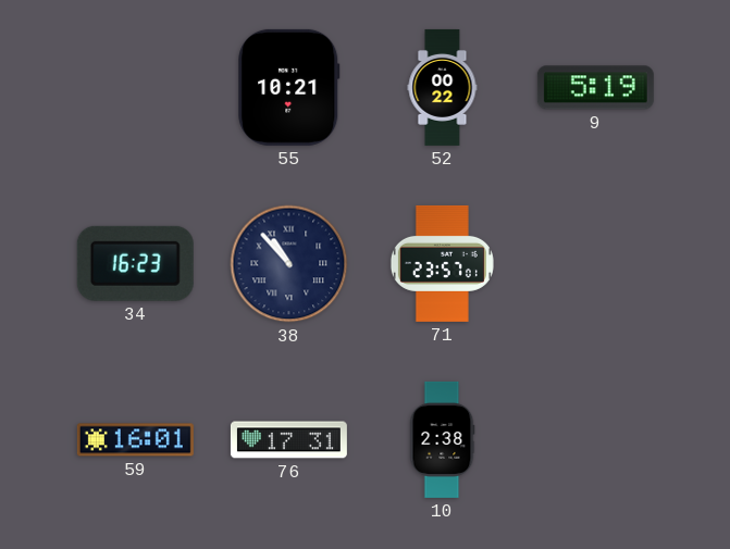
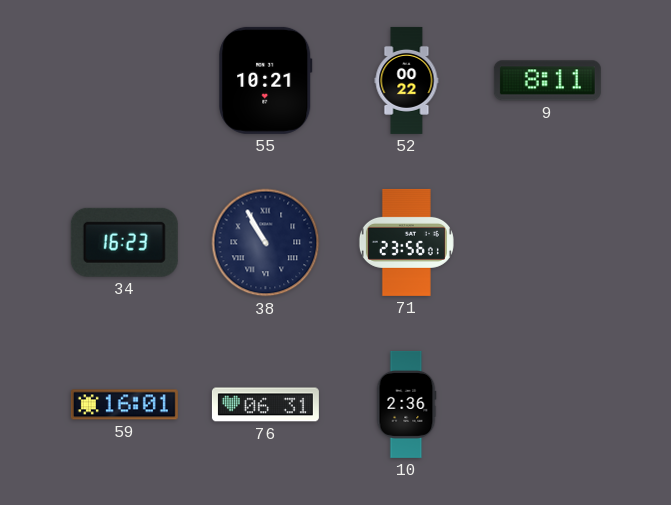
9: 5:19 -> 8:11
38: 10:53 -> 10:55
71: 23:57 -> 23:56
76: 17:31 -> 06:31
10: 2:38 -> 2:36
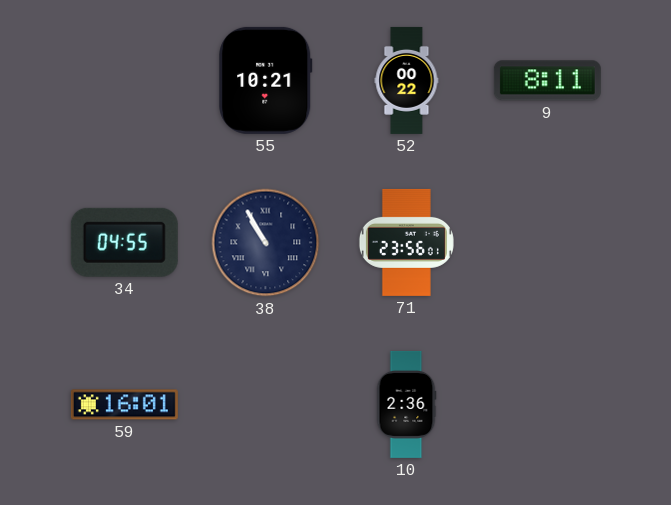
34: 16:23 -> 04:55
76: 06:31 -> none
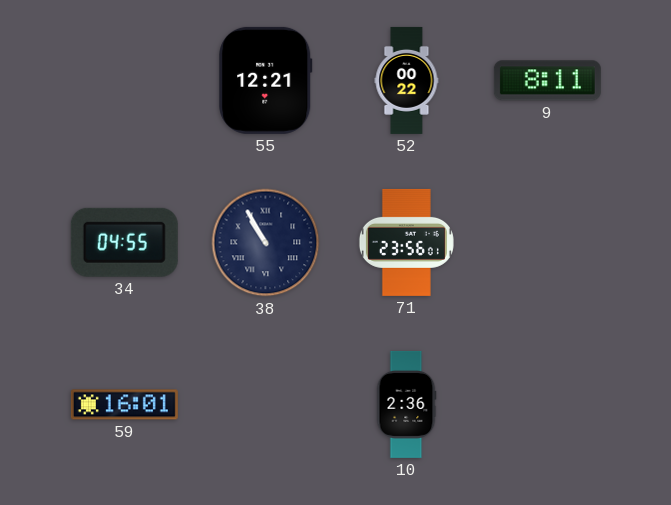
55: 10:21 -> 12:21
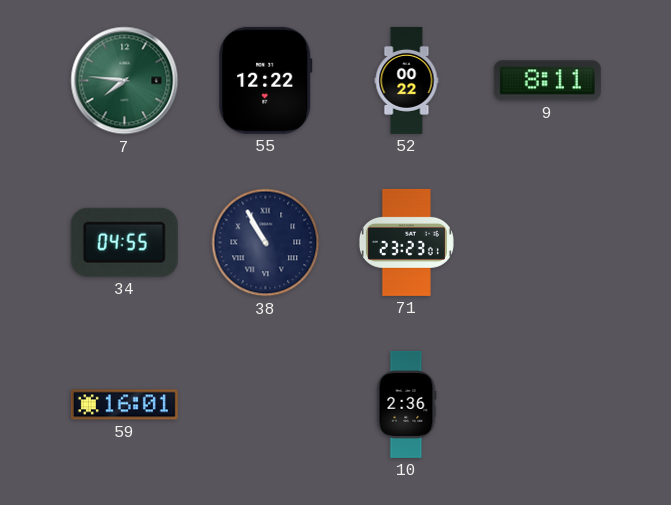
7: none -> 7:46
55: 12:21 -> 12:22
71: 23:56 -> 23:23
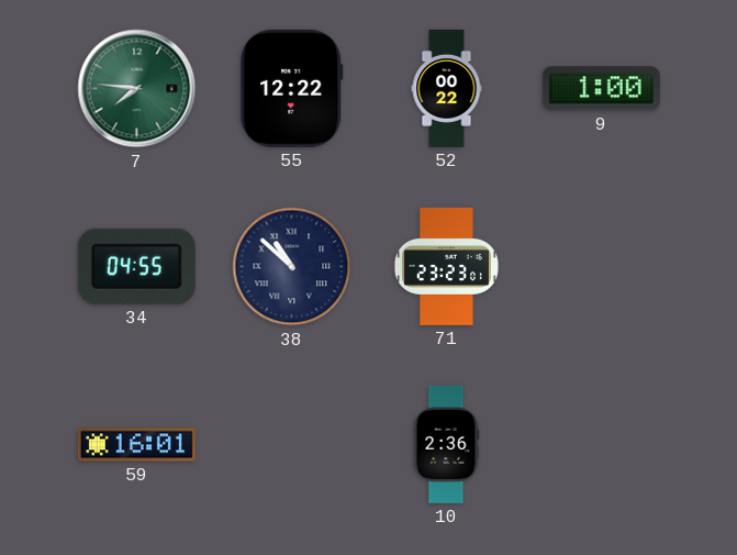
9: 8:11 -> 1:00
38: 10:55 -> 10:52
